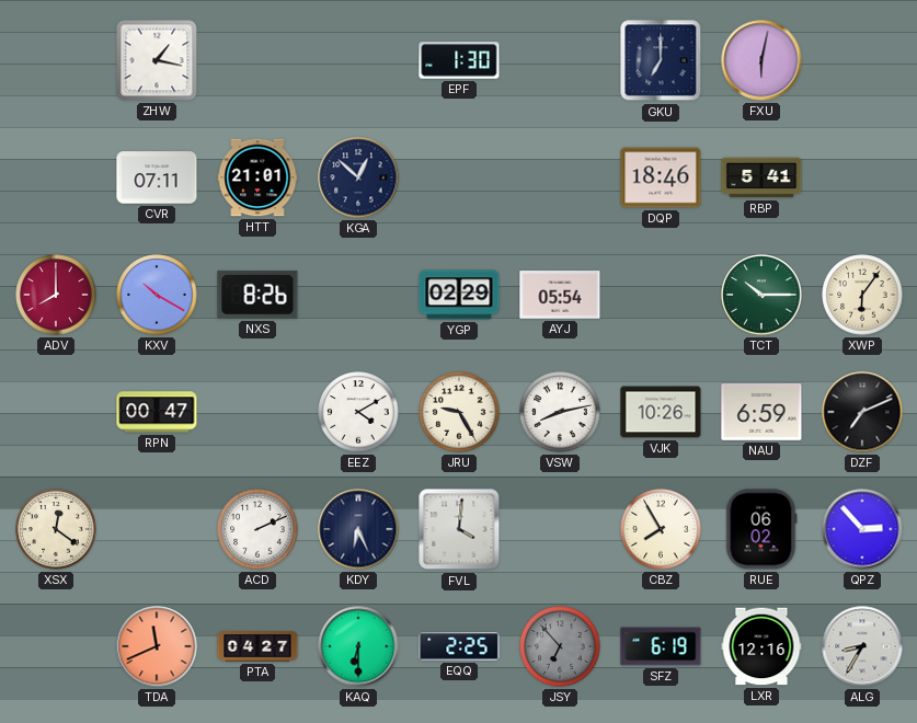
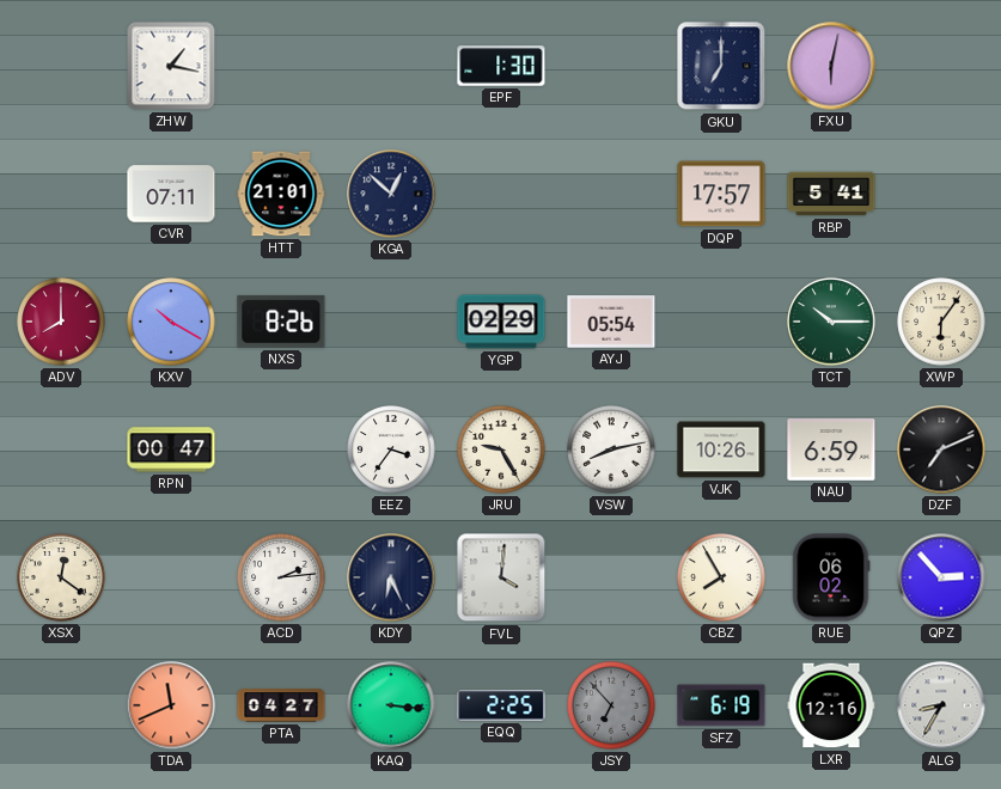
DQP: 18:46 -> 17:57
EEZ: 4:10 -> 3:36
ACD: 2:11 -> 2:14
KAQ: 6:30 -> 3:16
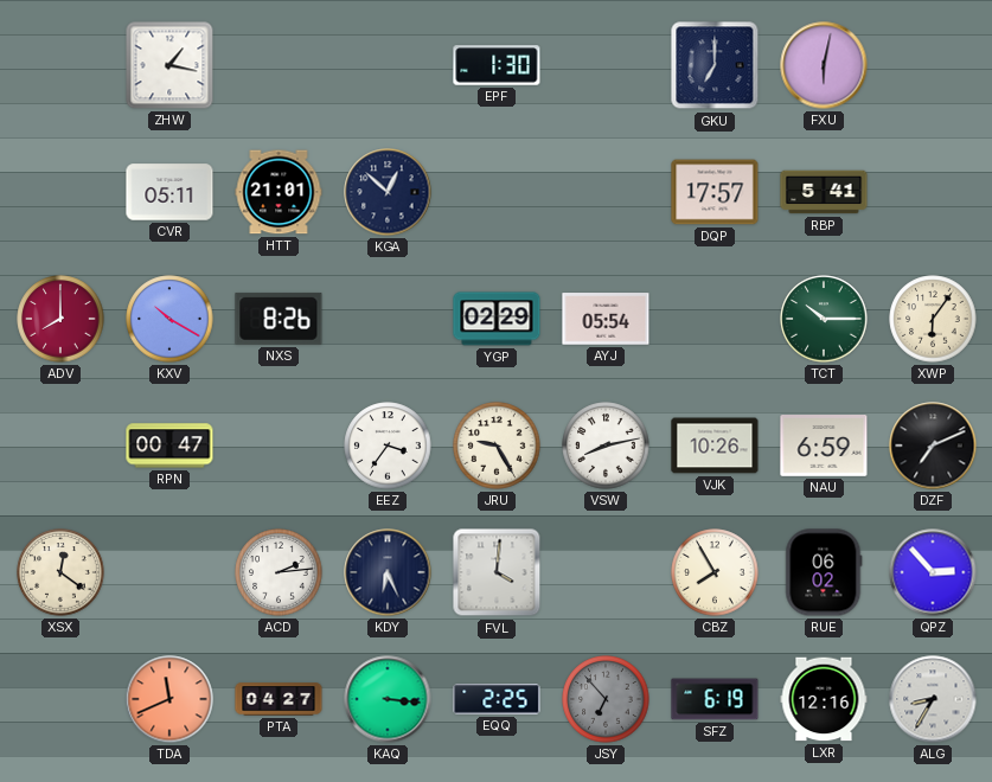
CVR: 07:11 -> 05:11
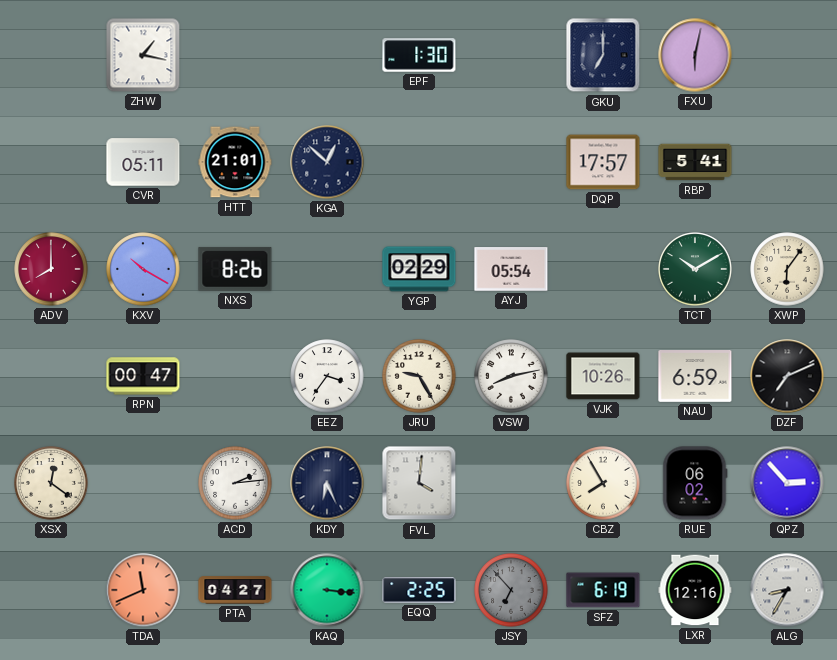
TCT: 10:15 -> 10:10
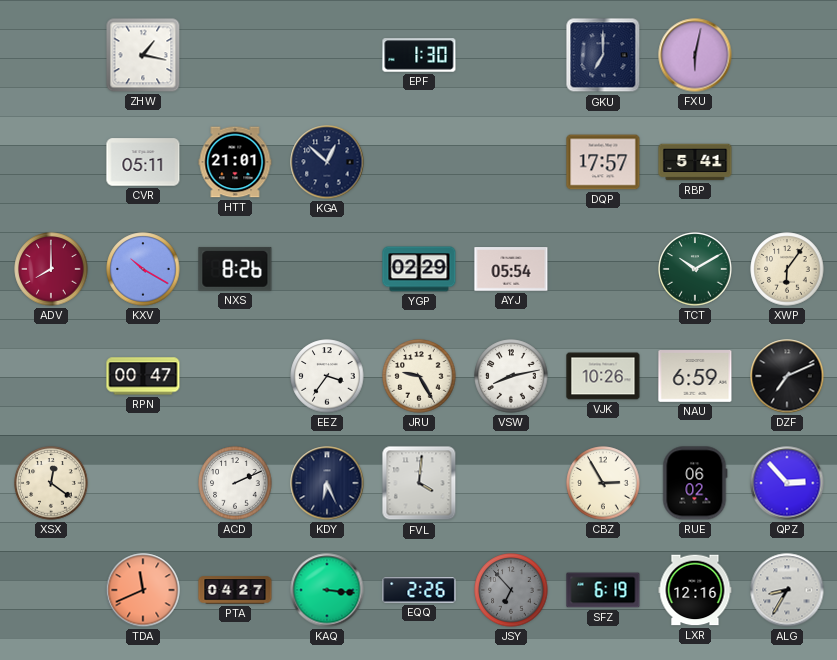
ACD: 2:14 -> 2:11
CBZ: 7:55 -> 2:55
EQQ: 2:25 -> 2:26
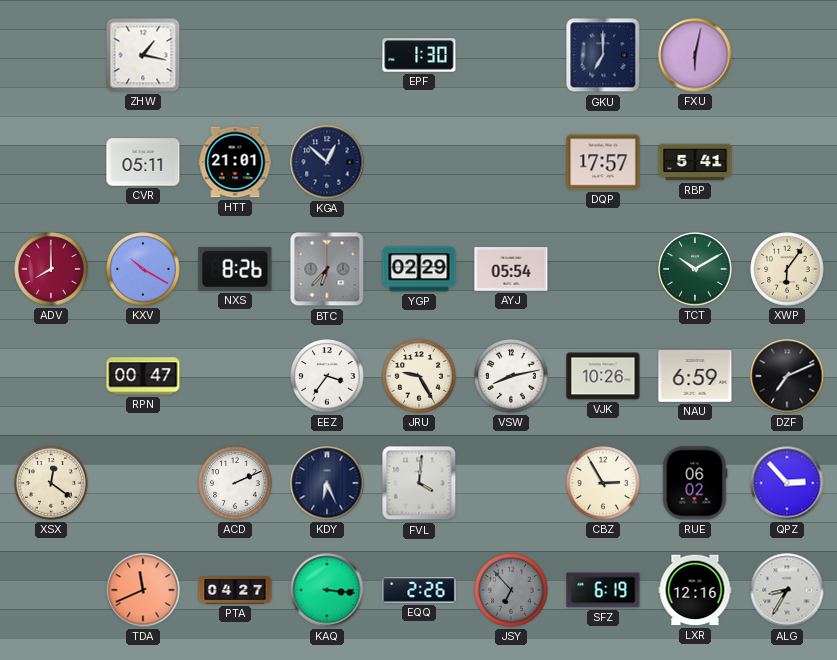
BTC: none -> 6:37
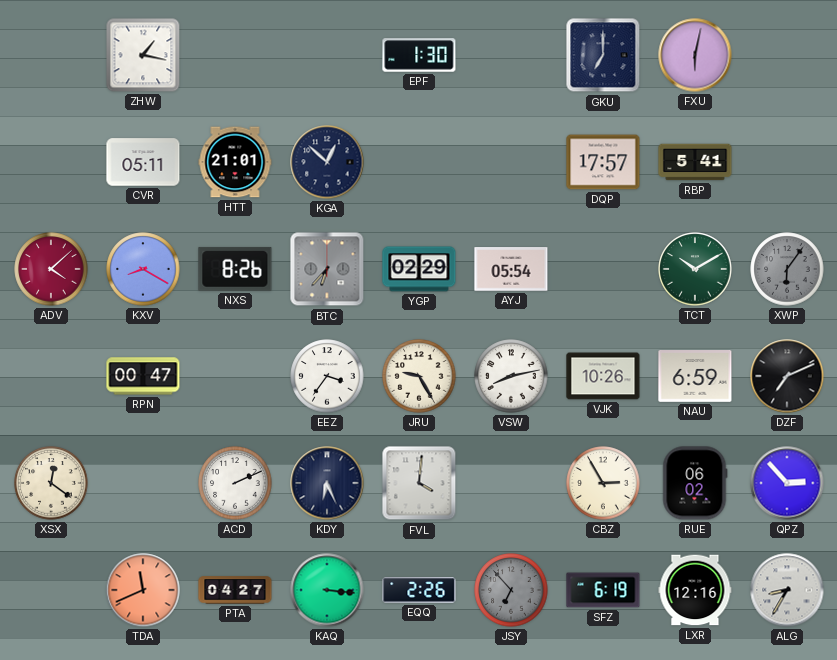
ADV: 8:00 -> 4:08
KXV: 10:20 -> 8:20
XWP dial: cream -> grey
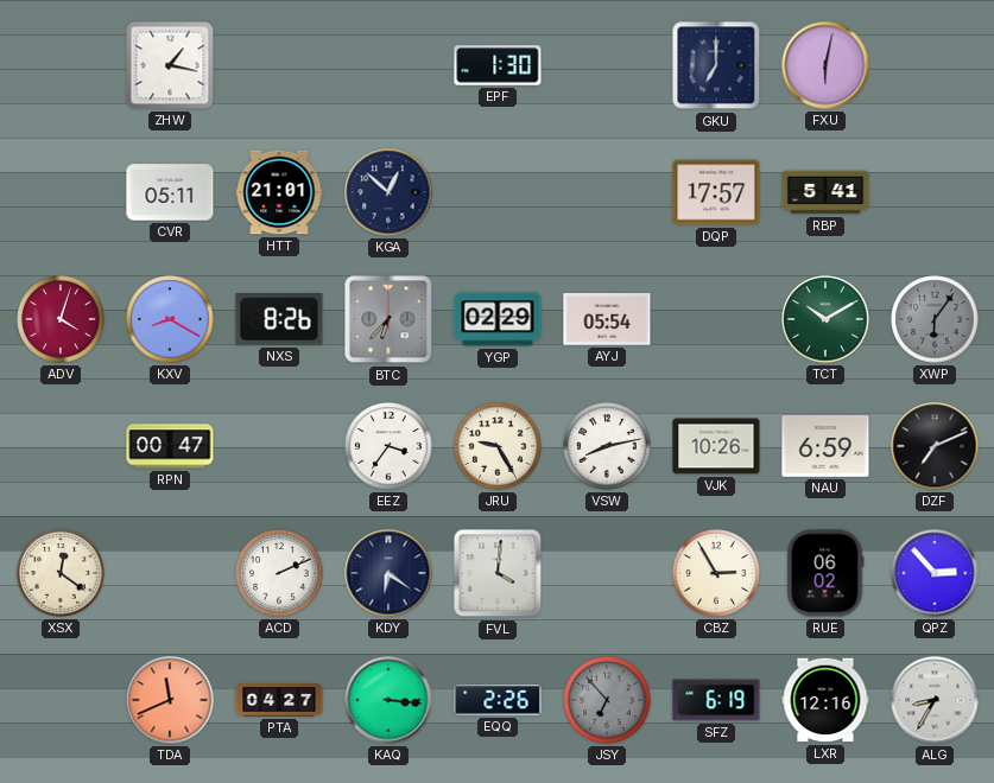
ADV: 4:08 -> 4:03
KDY: 6:26 -> 6:21
